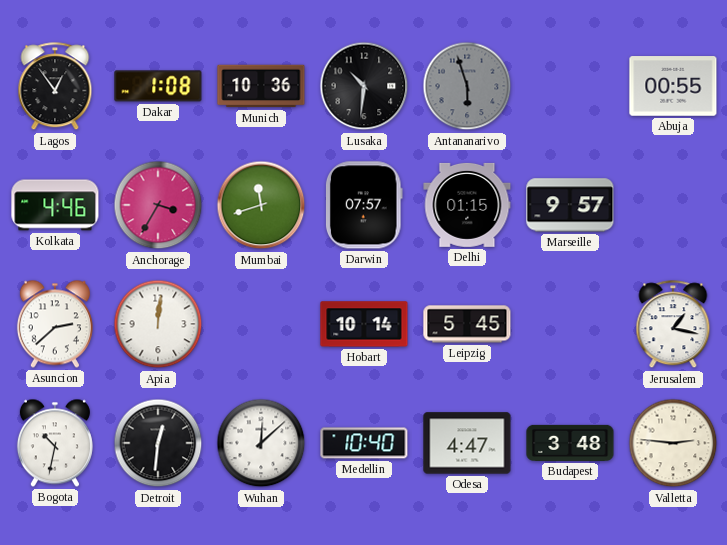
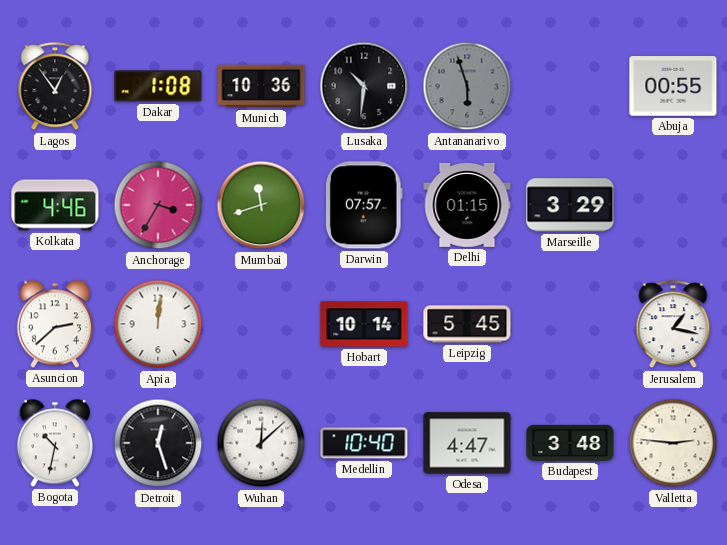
Marseille: 9:57 -> 3:29
Detroit: 12:31 -> 12:27
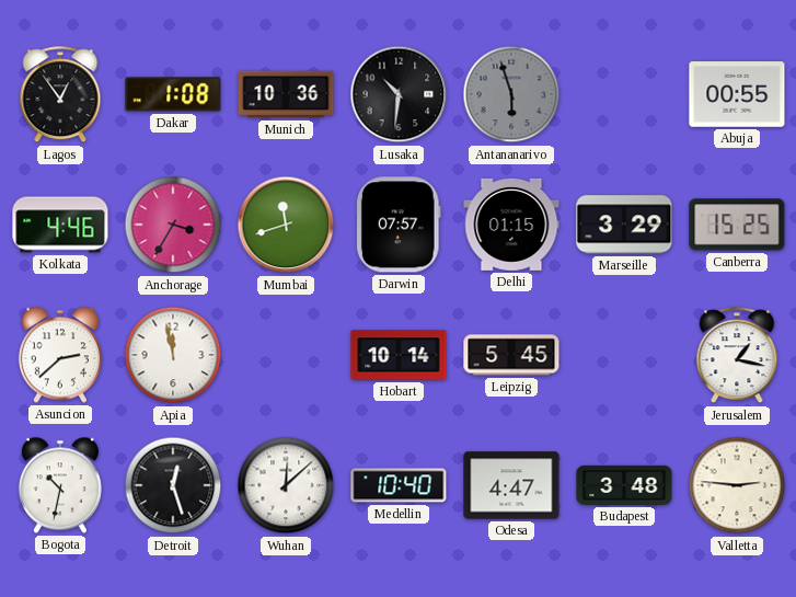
Canberra: none -> 15:25
Apia: 12:01 -> 11:58
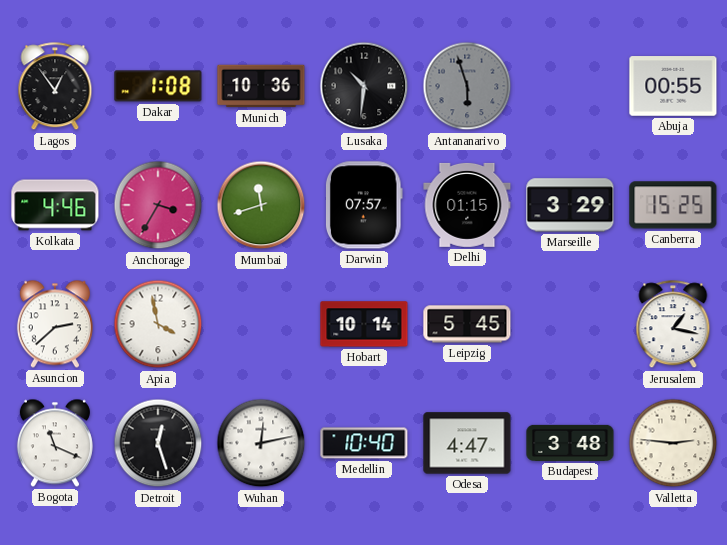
Apia: 11:58 -> 3:58
Bogota: 10:32 -> 11:19
Wuhan: 12:08 -> 12:13
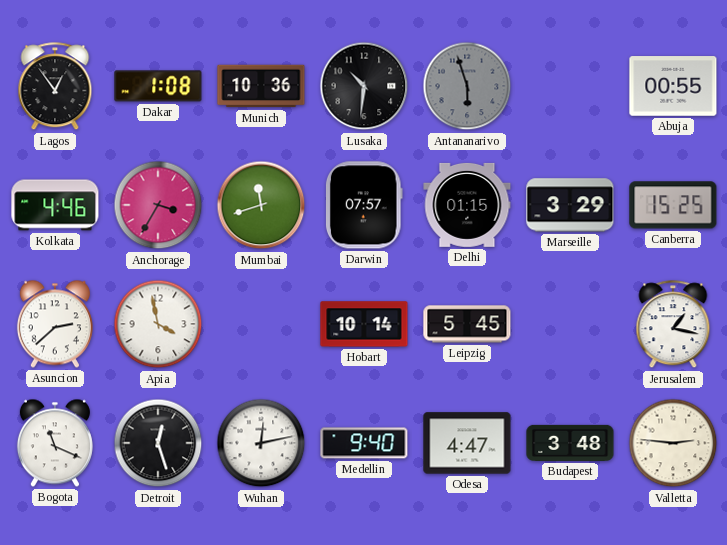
Medellin: 10:40 -> 9:40
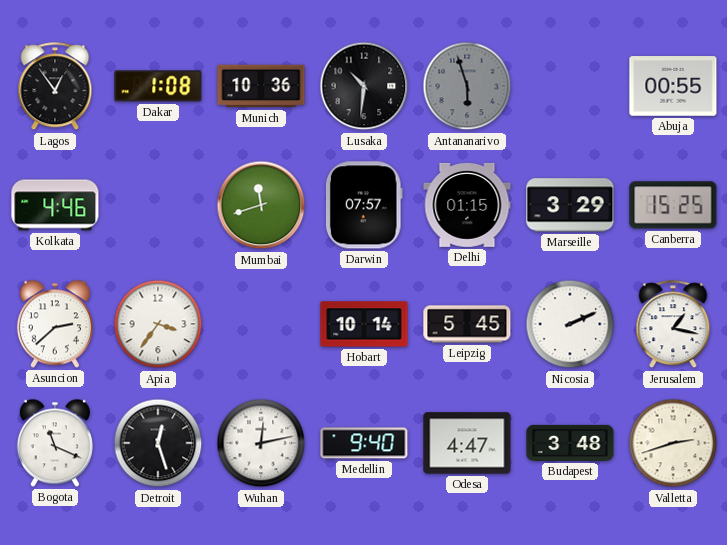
Anchorage: 3:35 -> none
Apia: 3:58 -> 3:36
Nicosia: none -> 2:11
Valletta: 2:46 -> 2:42
